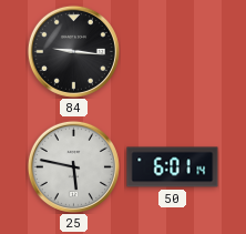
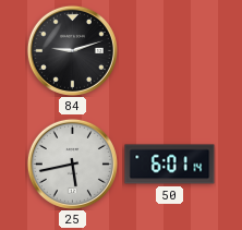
84: 9:16 -> 9:12
25: 5:47 -> 5:43
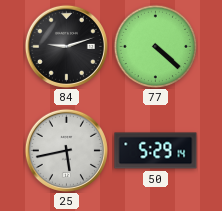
77: none -> 4:22
50: 6:01 -> 5:29
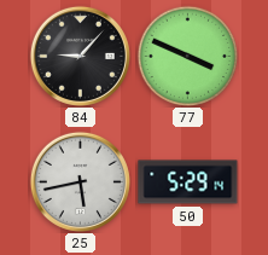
84: 9:12 -> 9:07
77: 4:22 -> 3:49
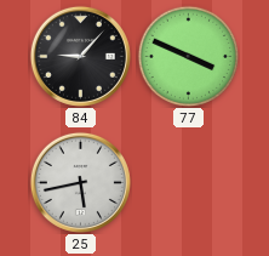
50: 5:29 -> none
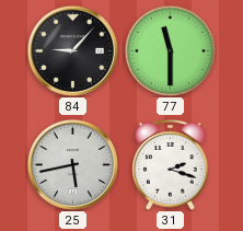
77: 3:49 -> 11:30
31: none -> 2:18
